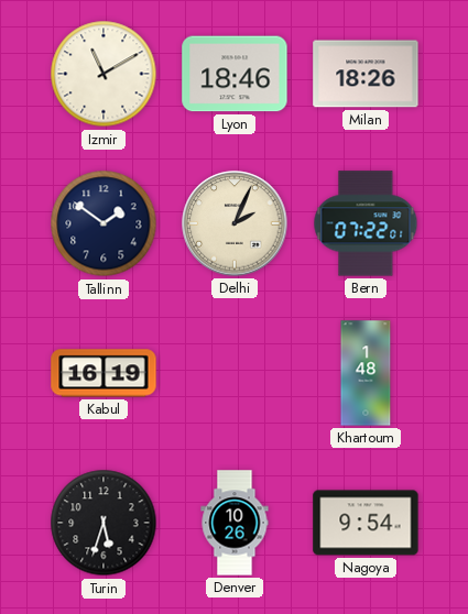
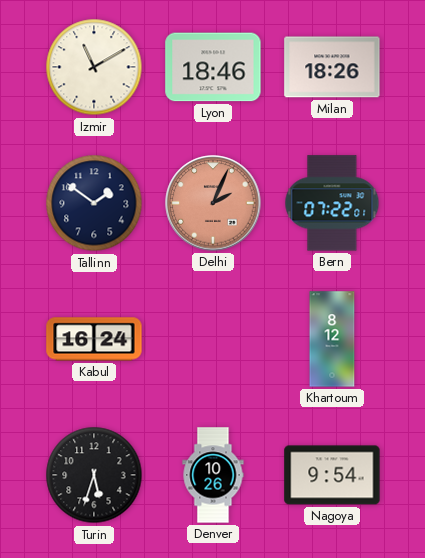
Delhi dial: cream -> salmon
Kabul: 16:19 -> 16:24
Khartoum: 1:48 -> 8:12
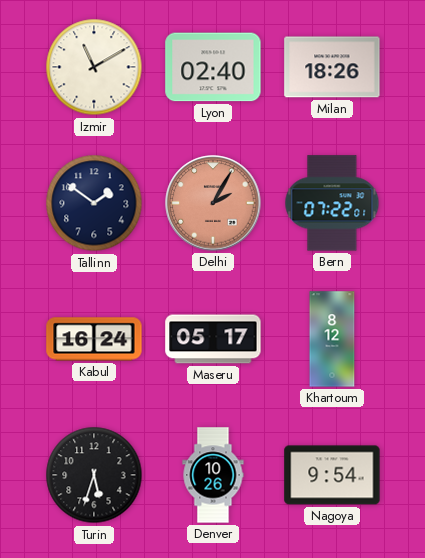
Lyon: 18:46 -> 02:40
Delhi: 2:04 -> 2:05
Maseru: none -> 05:17
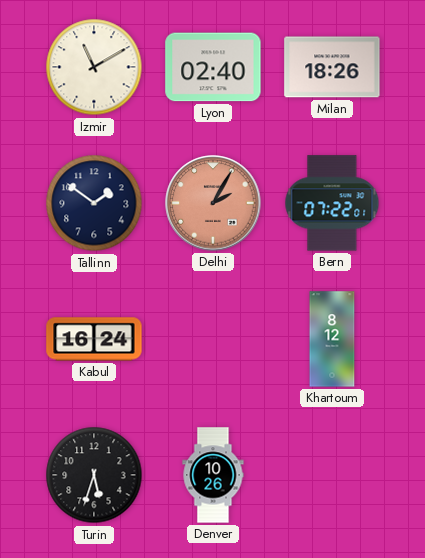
Maseru: 05:17 -> none
Nagoya: 9:54 -> none
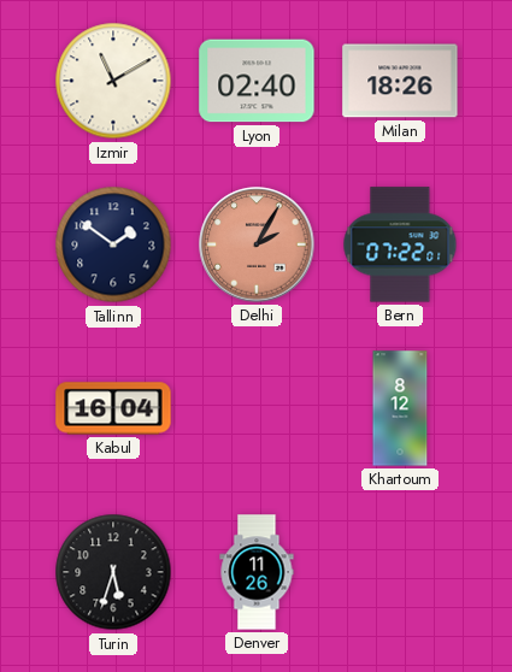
Kabul: 16:24 -> 16:04
Denver: 10:26 -> 11:26
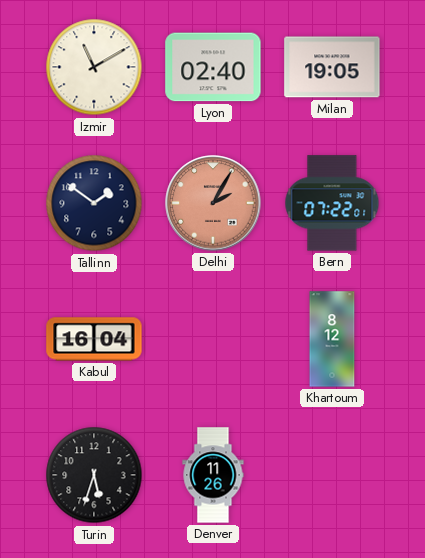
Milan: 18:26 -> 19:05
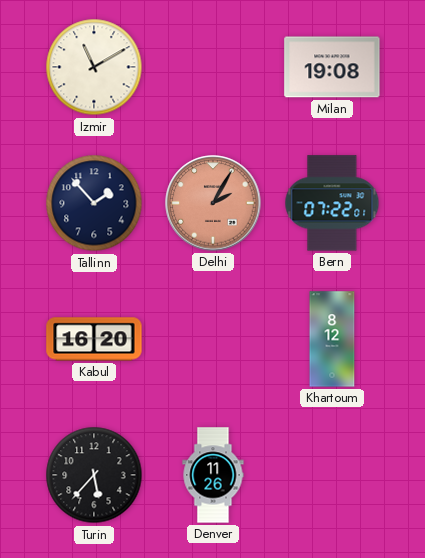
Lyon: 02:40 -> none
Milan: 19:05 -> 19:08
Tallinn: 1:51 -> 1:53
Kabul: 16:04 -> 16:20
Turin: 5:33 -> 5:37
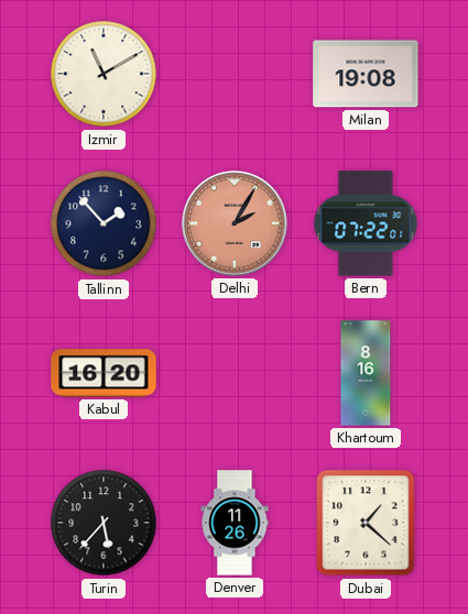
Khartoum: 8:12 -> 8:16
Dubai: none -> 1:22
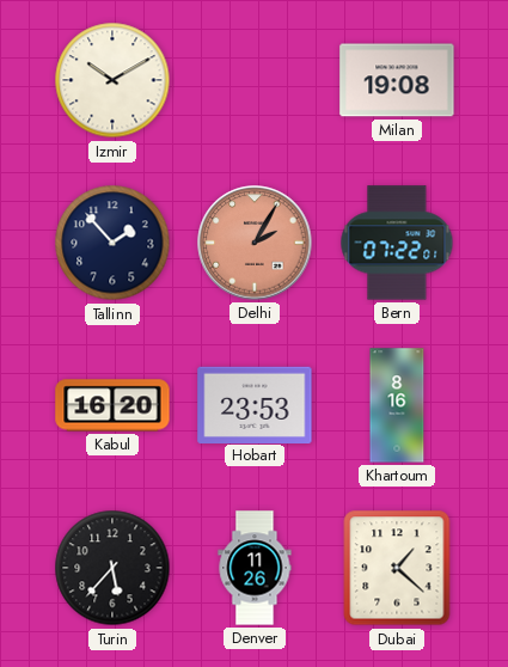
Izmir: 11:10 -> 10:10
Hobart: none -> 23:53
